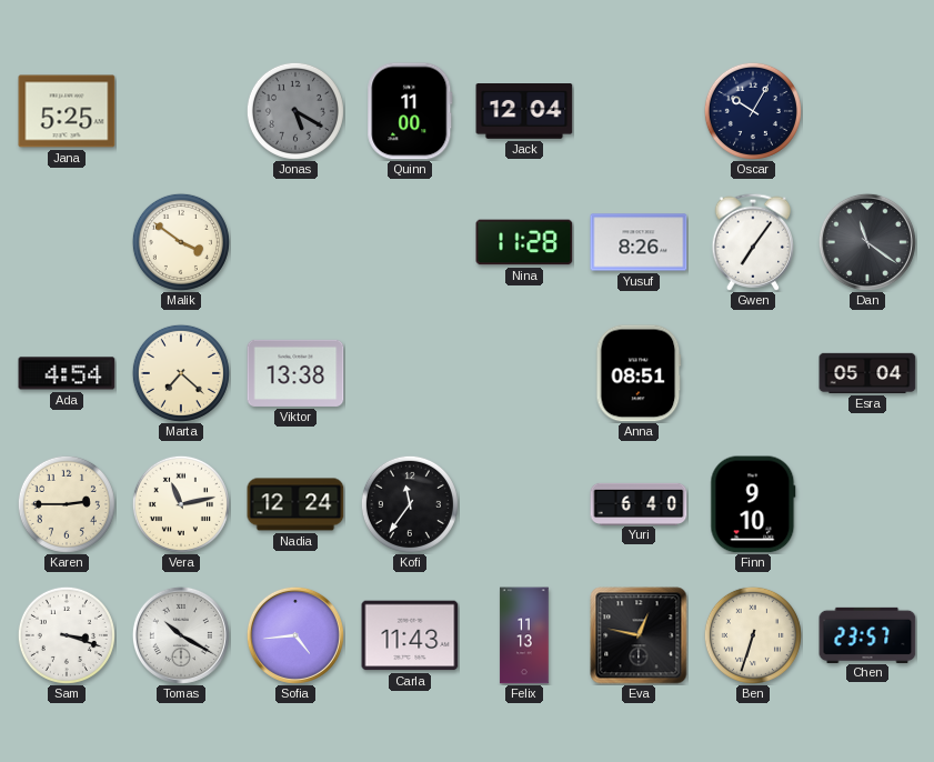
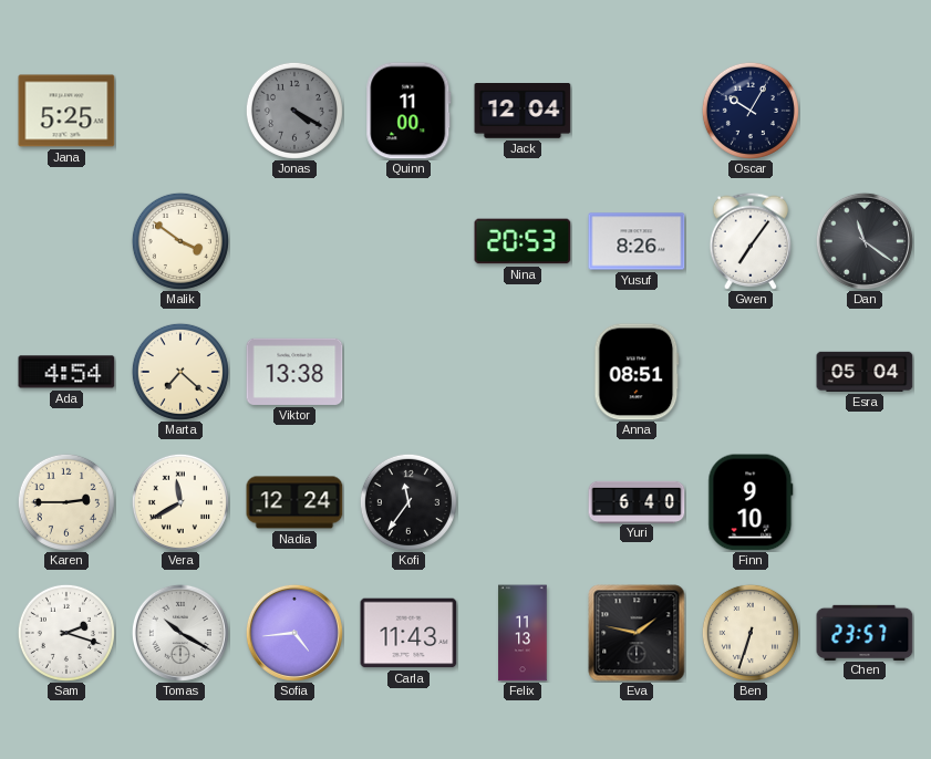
Jonas: 5:20 -> 4:20
Nina: 11:28 -> 20:53
Vera: 11:13 -> 11:40
Sam: 3:18 -> 2:18
Eva: 12:47 -> 1:47
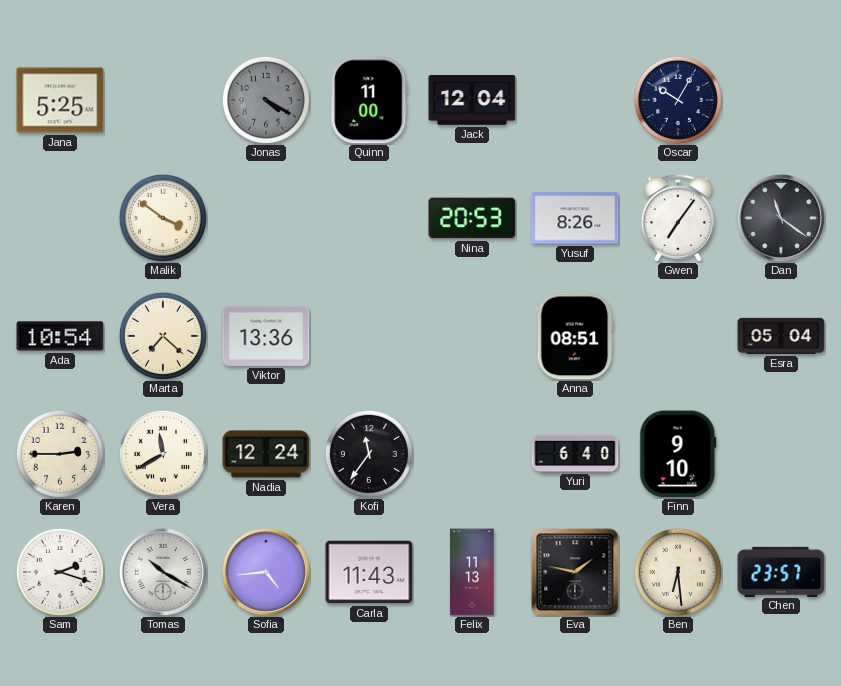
Ada: 4:54 -> 10:54
Viktor: 13:38 -> 13:36
Ben: 6:33 -> 6:29
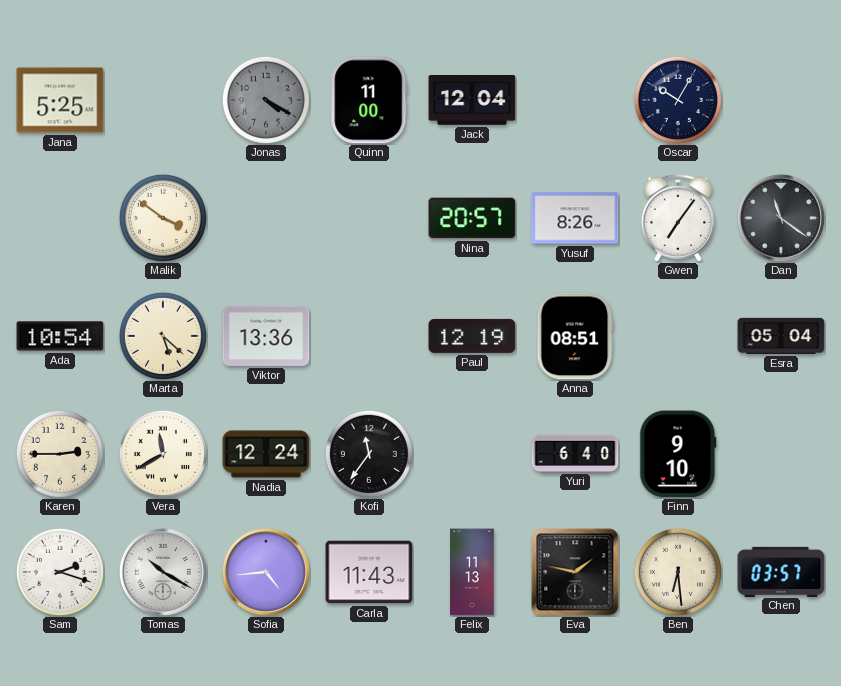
Nina: 20:53 -> 20:57
Marta: 7:22 -> 5:22
Paul: none -> 12:19
Chen: 23:57 -> 03:57
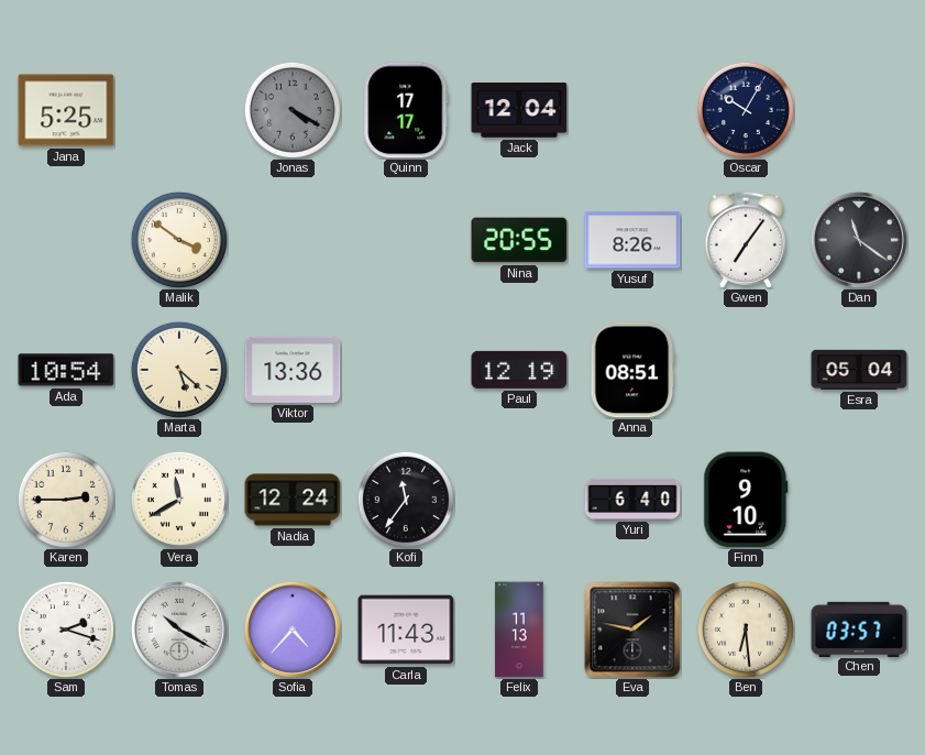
Quinn: 11:00 -> 17:17
Nina: 20:57 -> 20:55
Sofia: 4:44 -> 4:37
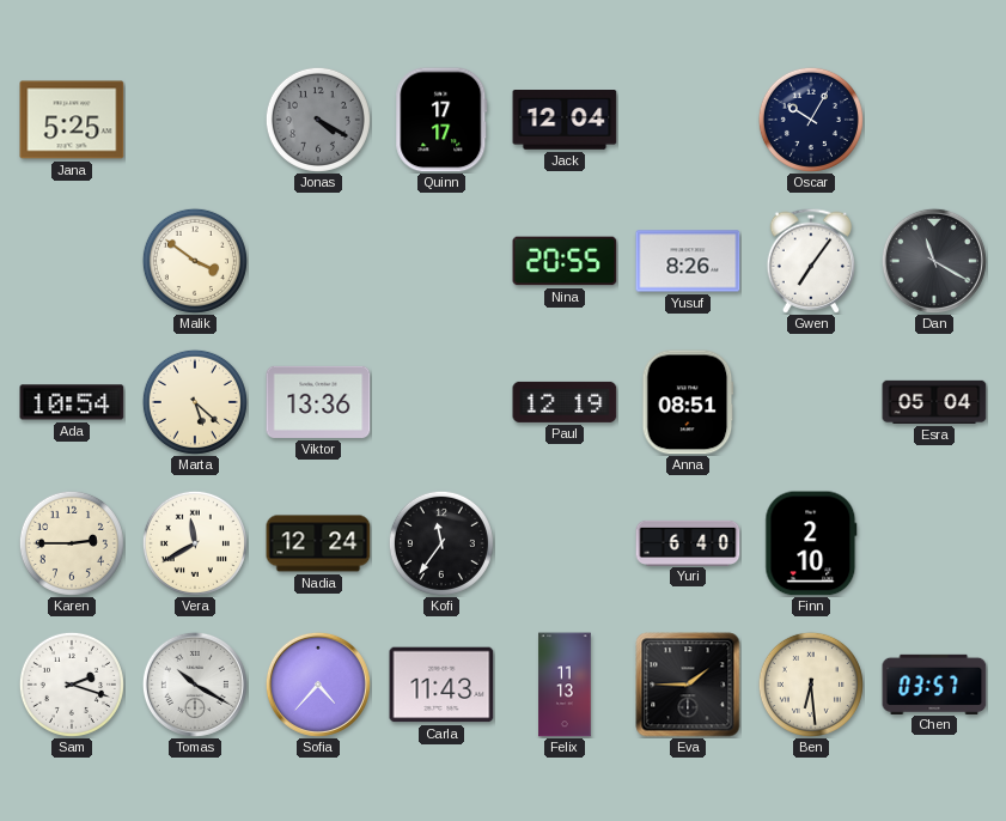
Dan: 11:21 -> 11:20
Finn: 9:10 -> 2:10
Eva: 1:47 -> 1:45
